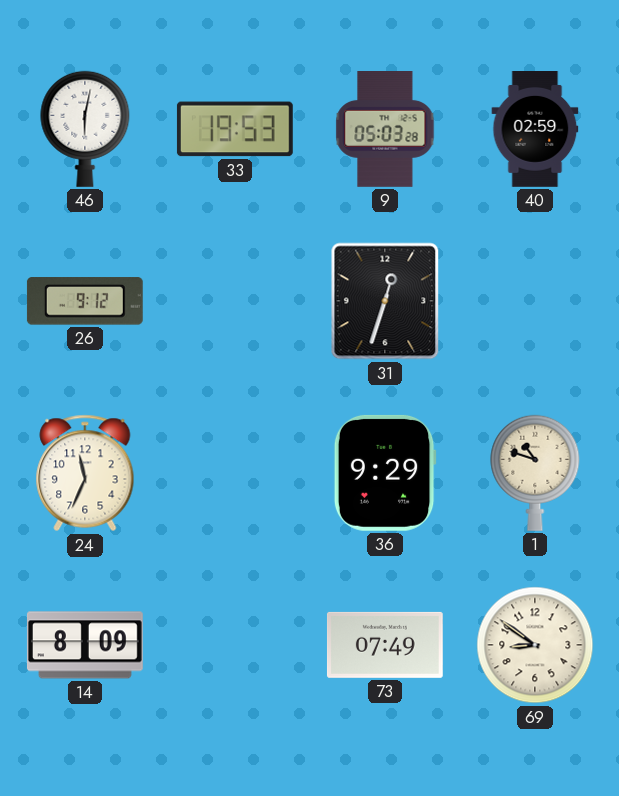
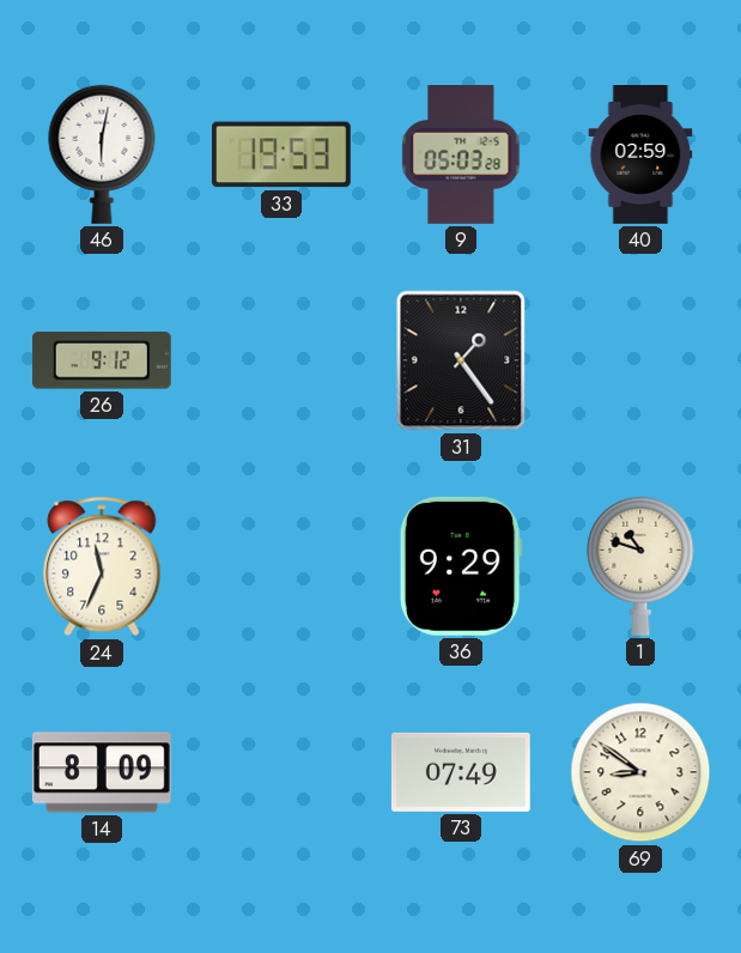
31: 12:33 -> 1:24
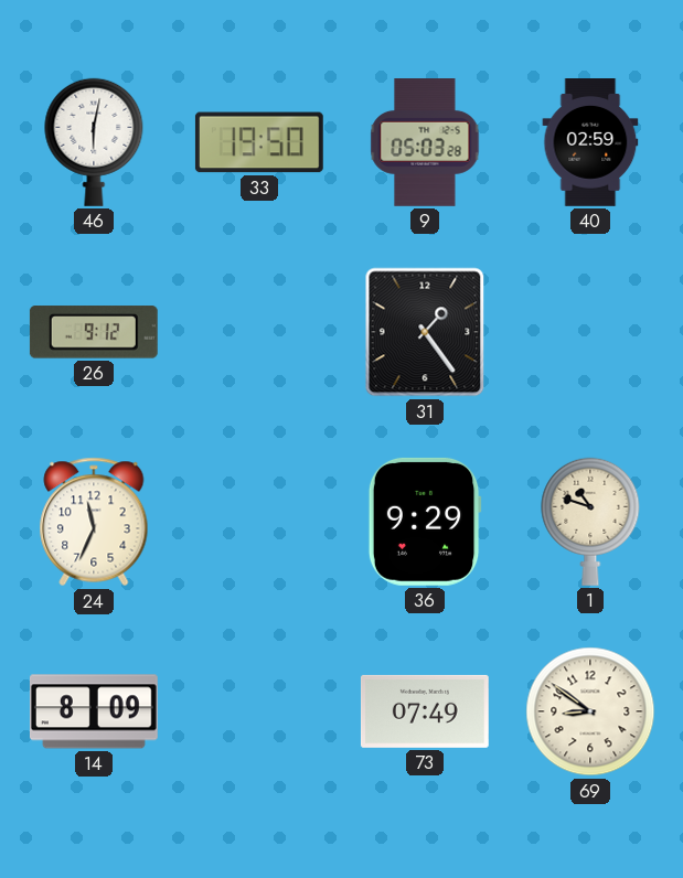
33: 19:53 -> 19:50
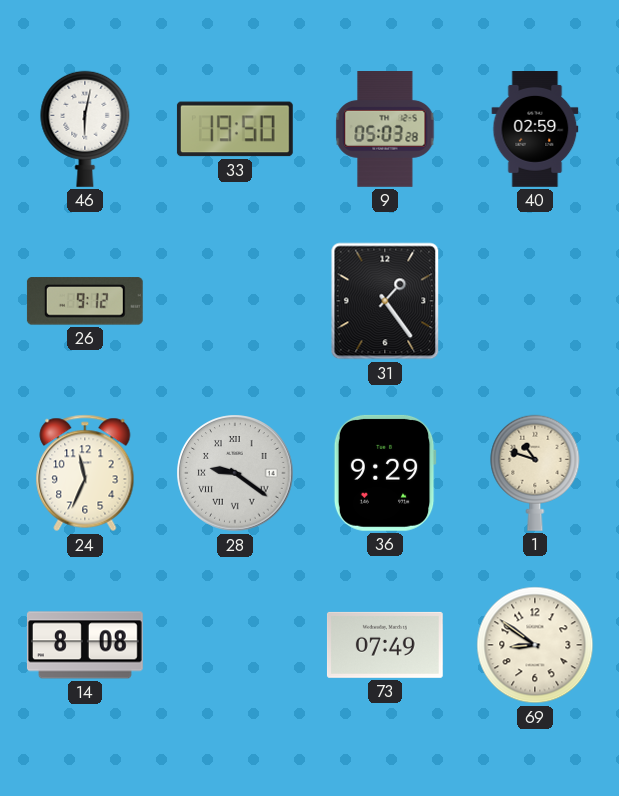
28: none -> 9:21
14: 8:09 -> 8:08
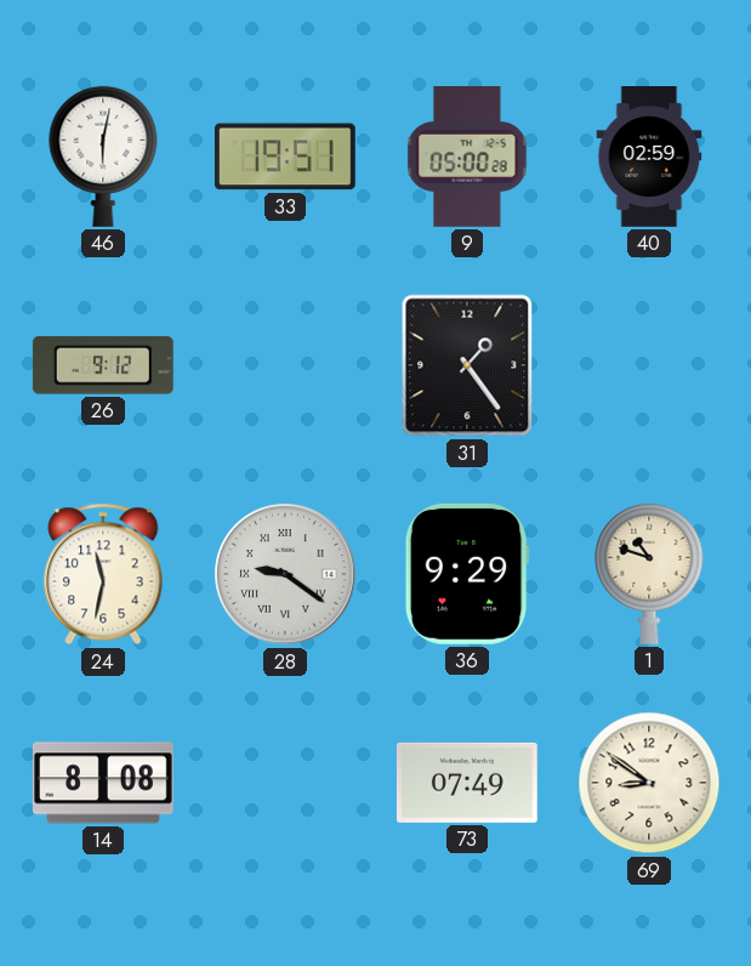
33: 19:50 -> 19:51
9: 05:03 -> 05:00
24: 11:34 -> 11:32
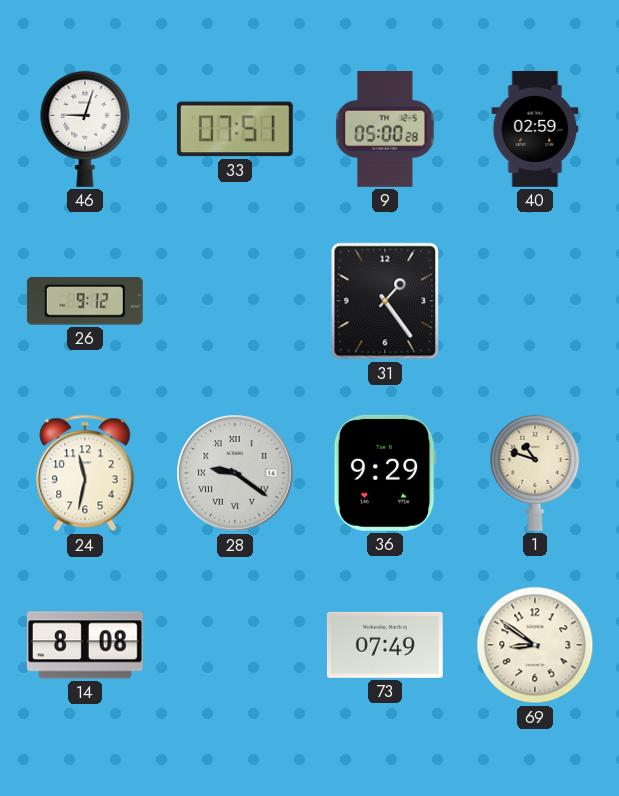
46: 6:02 -> 9:03
33: 19:51 -> 07:51
